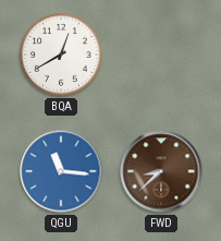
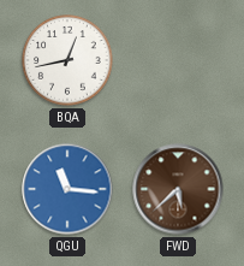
BQA: 12:40 -> 12:43
FWD: 8:38 -> 5:38
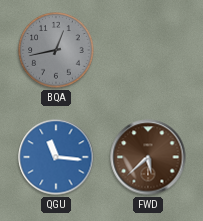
BQA dial: white -> grey
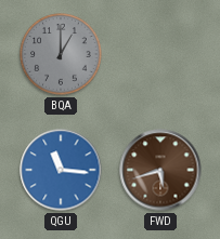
BQA: 12:43 -> 1:00
FWD: 5:38 -> 5:42
